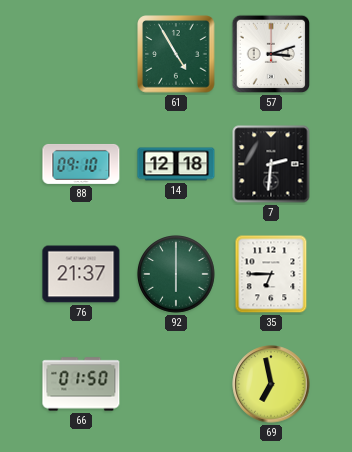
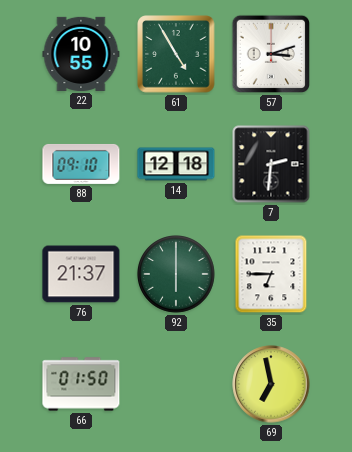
22: none -> 10:55
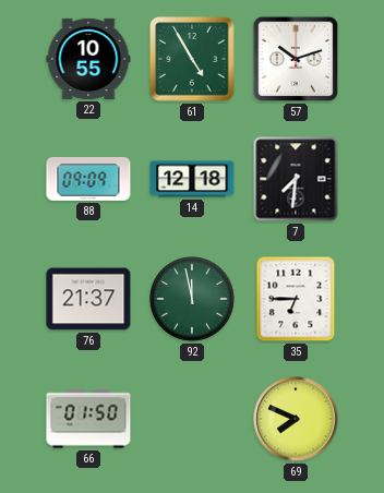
57: 3:12 -> 10:12
88: 09:10 -> 09:09
7: 2:31 -> 7:31
92: 6:00 -> 11:58
69: 6:58 -> 7:49
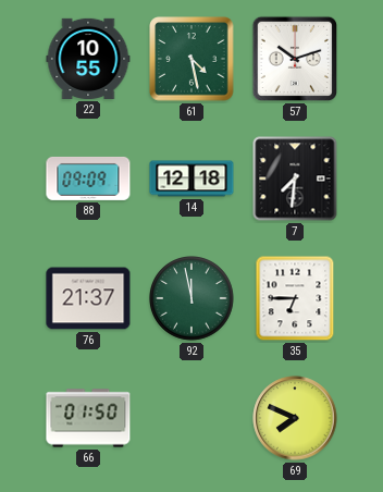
61: 4:55 -> 4:28
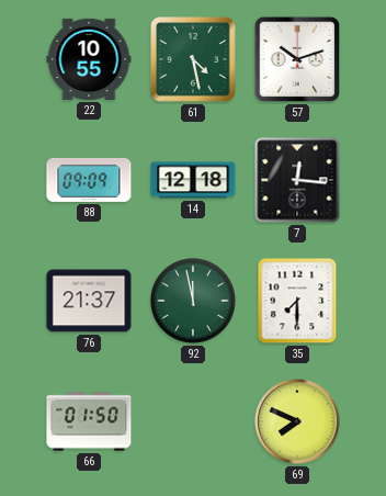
7: 7:31 -> 12:16
35: 6:45 -> 7:30
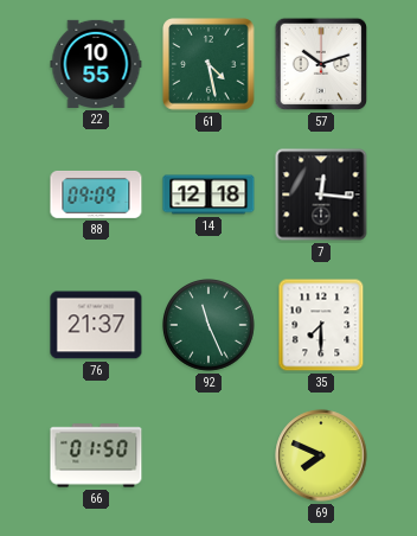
92: 11:58 -> 11:26
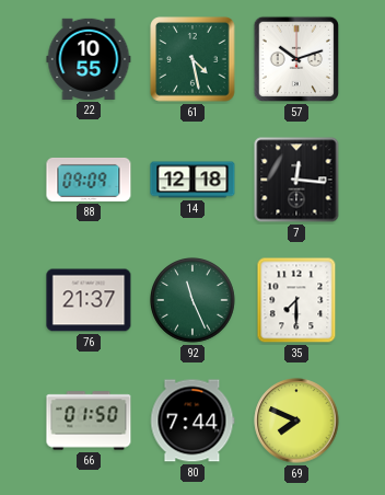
80: none -> 7:44
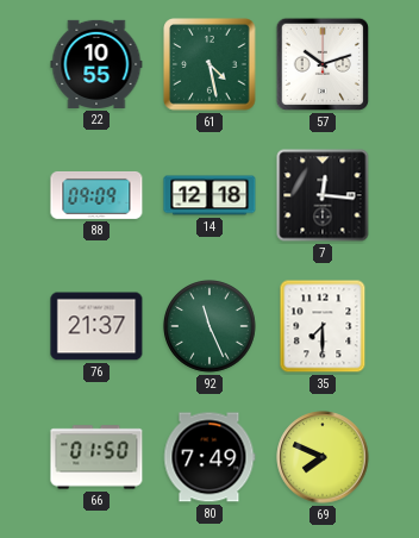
80: 7:44 -> 7:49
